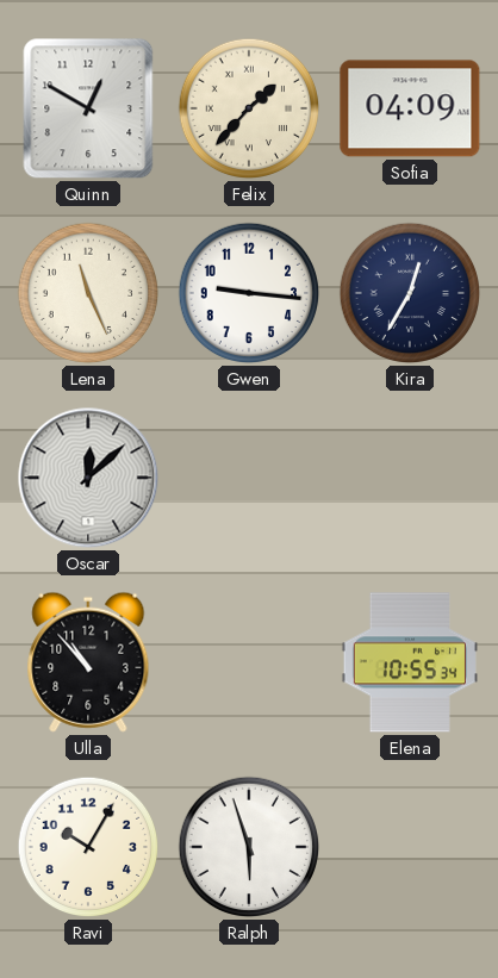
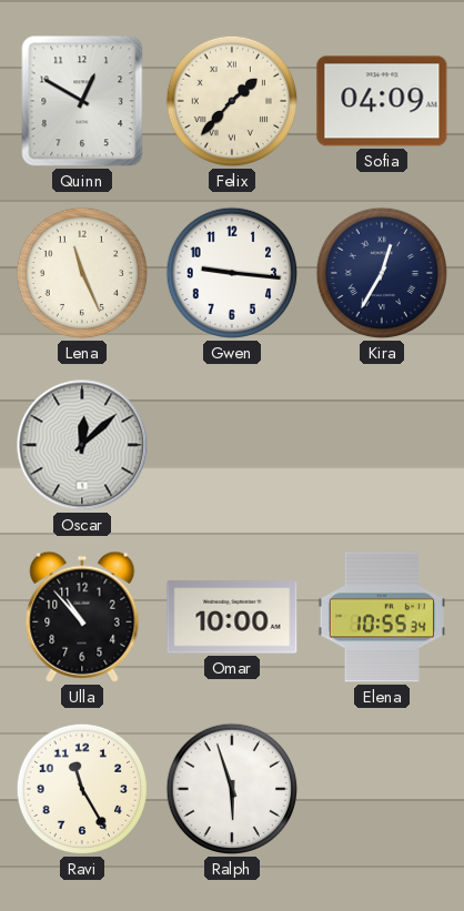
Omar: none -> 10:00
Ravi: 10:05 -> 11:25
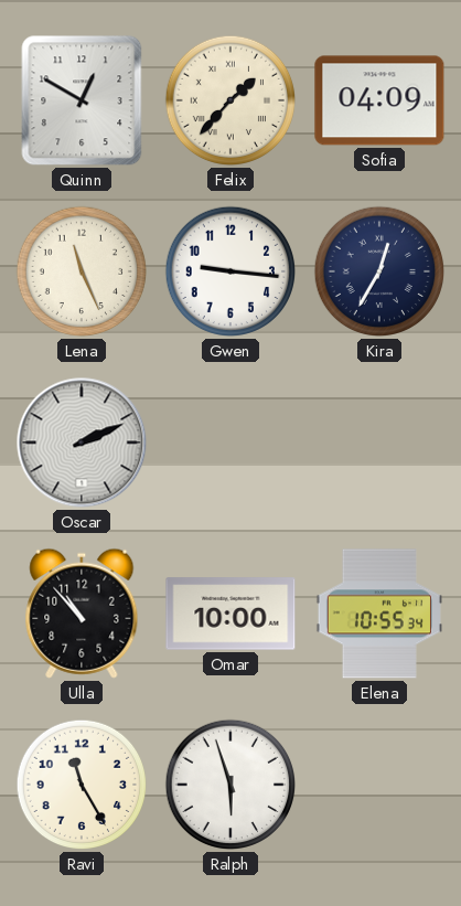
Oscar: 12:08 -> 2:11
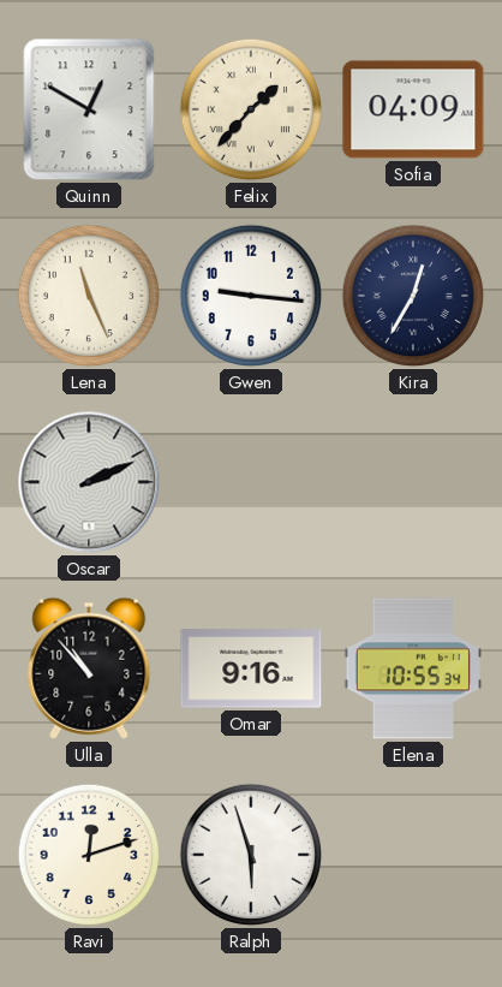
Omar: 10:00 -> 9:16
Ravi: 11:25 -> 12:12
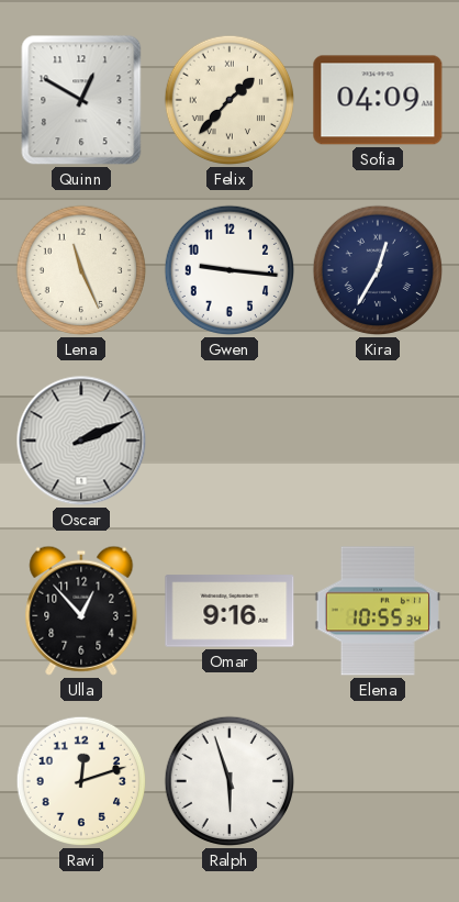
Ulla: 10:53 -> 12:53
